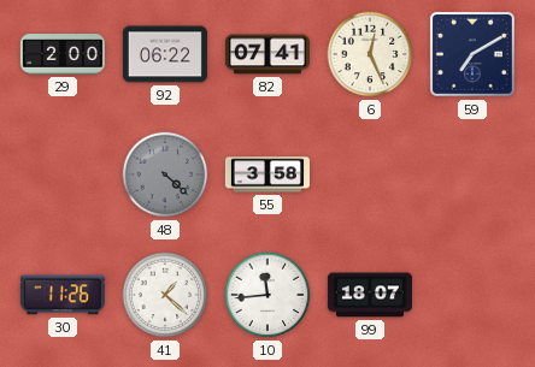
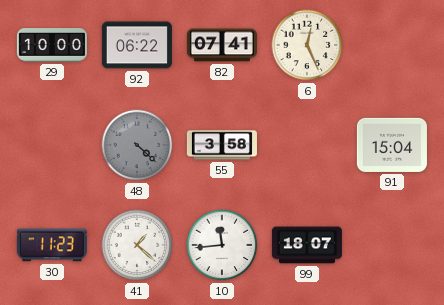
29: 2:00 -> 10:00
59: 7:10 -> none
91: none -> 15:04
30: 11:26 -> 11:23
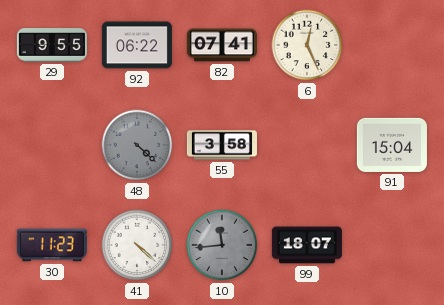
29: 10:00 -> 9:55
41: 1:22 -> 4:22
10 dial: white -> grey
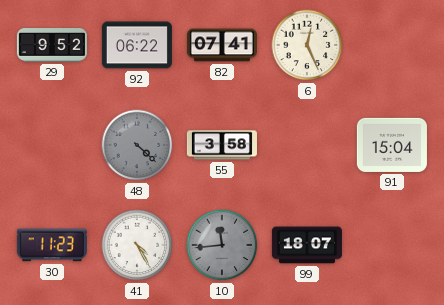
29: 9:55 -> 9:52
41: 4:22 -> 4:25
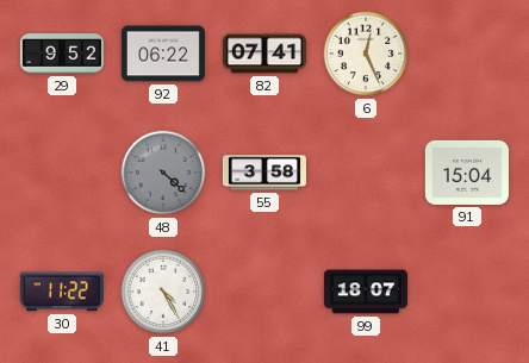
30: 11:23 -> 11:22
10: 11:44 -> none
